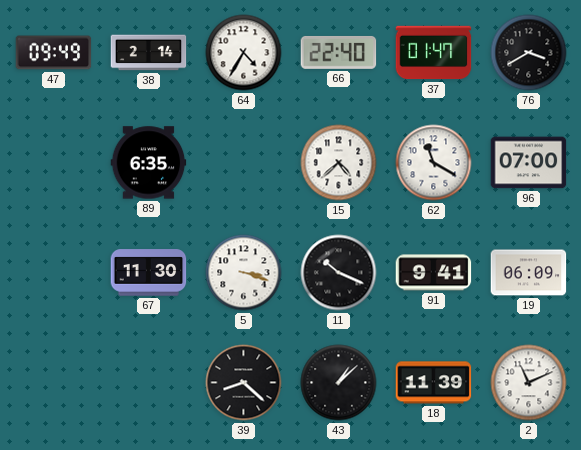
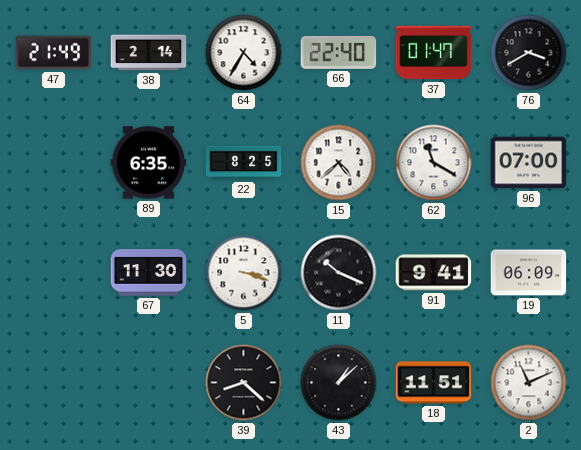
47: 09:49 -> 21:49
22: none -> 8:25
18: 11:39 -> 11:51
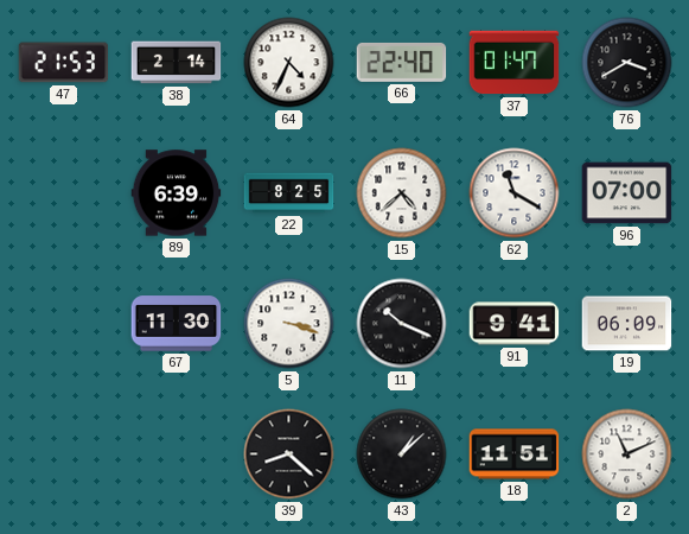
47: 21:49 -> 21:53
64: 4:35 -> 4:34
89: 6:35 -> 6:39
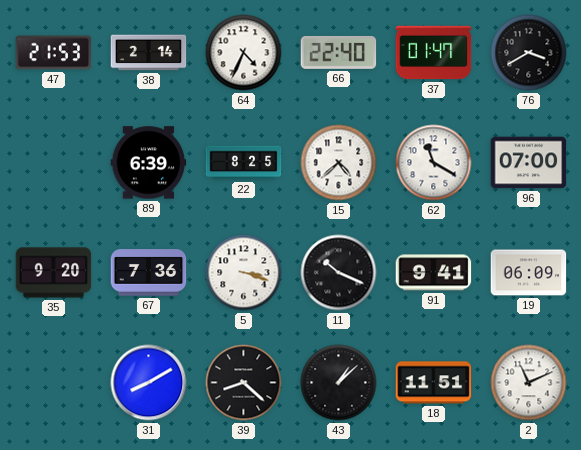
35: none -> 9:20
67: 11:30 -> 7:36
31: none -> 8:10
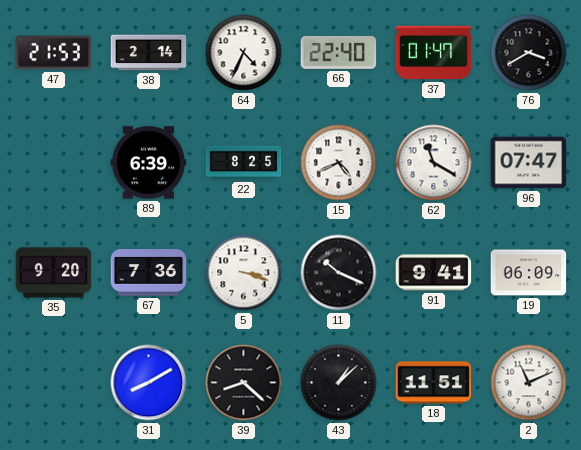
15: 4:38 -> 4:41
96: 07:00 -> 07:47
